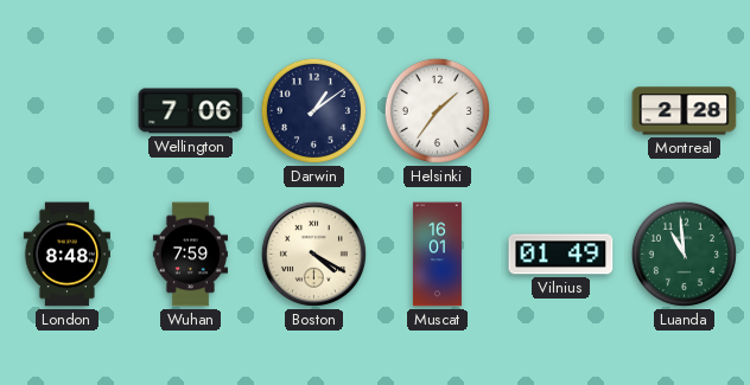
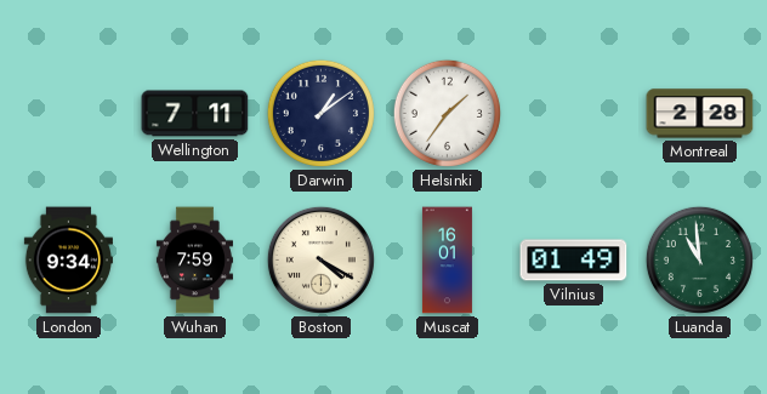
Wellington: 7:06 -> 7:11
London: 8:48 -> 9:34
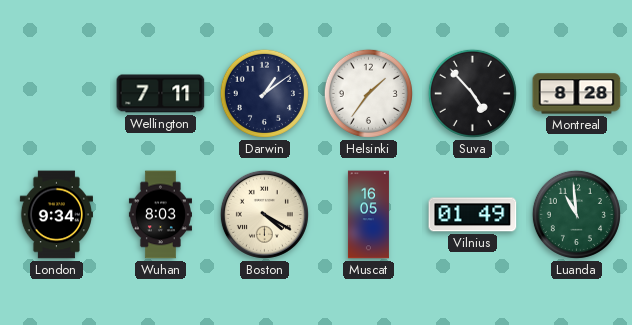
Suva: none -> 4:53
Montreal: 2:28 -> 8:28
Wuhan: 7:59 -> 8:03
Muscat: 16:01 -> 16:05
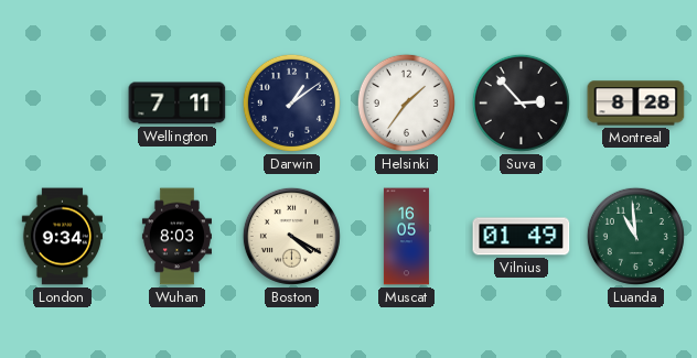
Suva: 4:53 -> 2:53
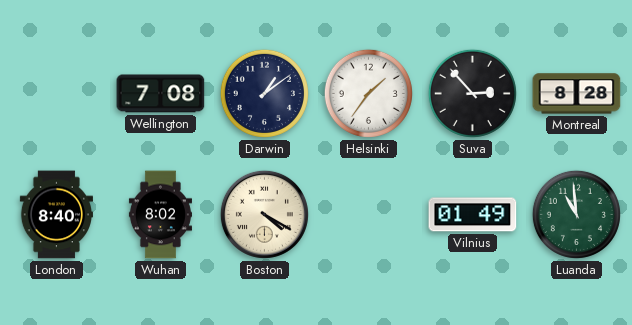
Wellington: 7:11 -> 7:08
London: 9:34 -> 8:40
Wuhan: 8:03 -> 8:02
Muscat: 16:05 -> none
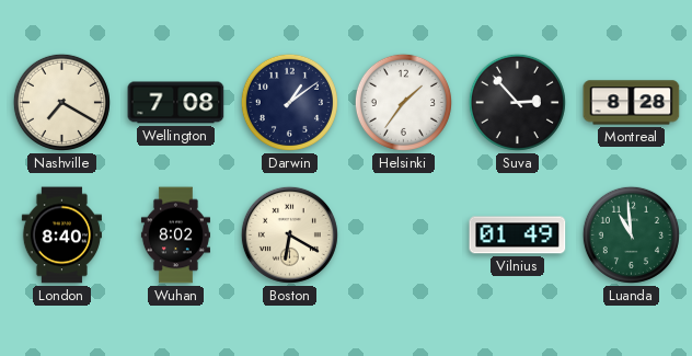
Nashville: none -> 7:20
Boston: 4:20 -> 6:20
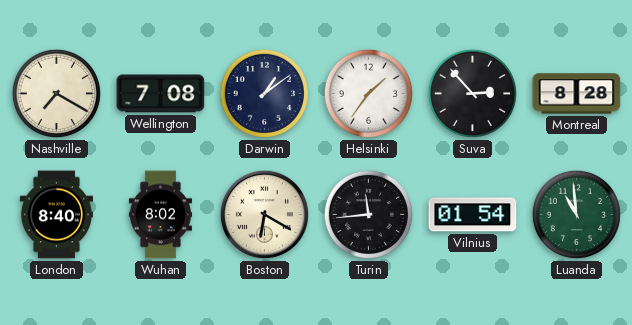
Turin: none -> 11:44
Vilnius: 01:49 -> 01:54
